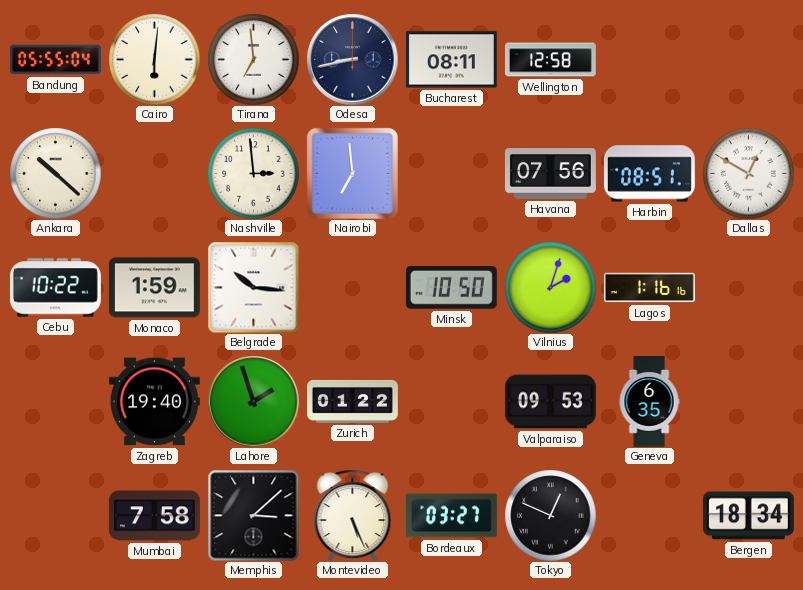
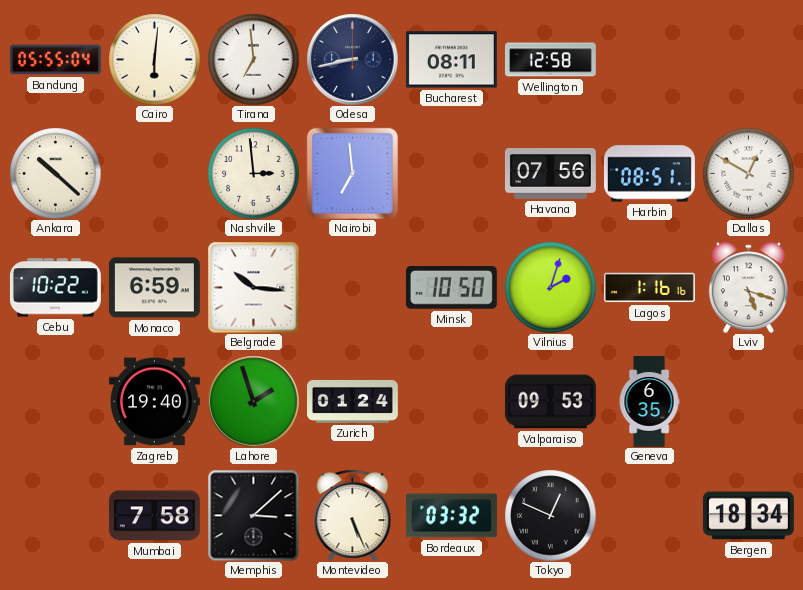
Monaco: 1:59 -> 6:59
Lviv: none -> 5:18
Zurich: 01:22 -> 01:24
Bordeaux: 03:27 -> 03:32
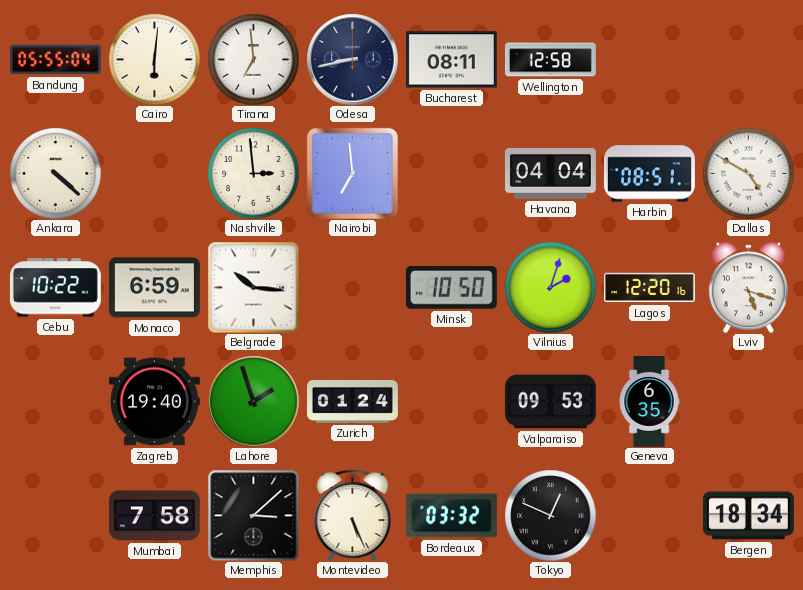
Ankara: 10:22 -> 4:22
Havana: 07:56 -> 04:04
Dallas: 12:50 -> 4:50
Lagos: 1:16 -> 12:20
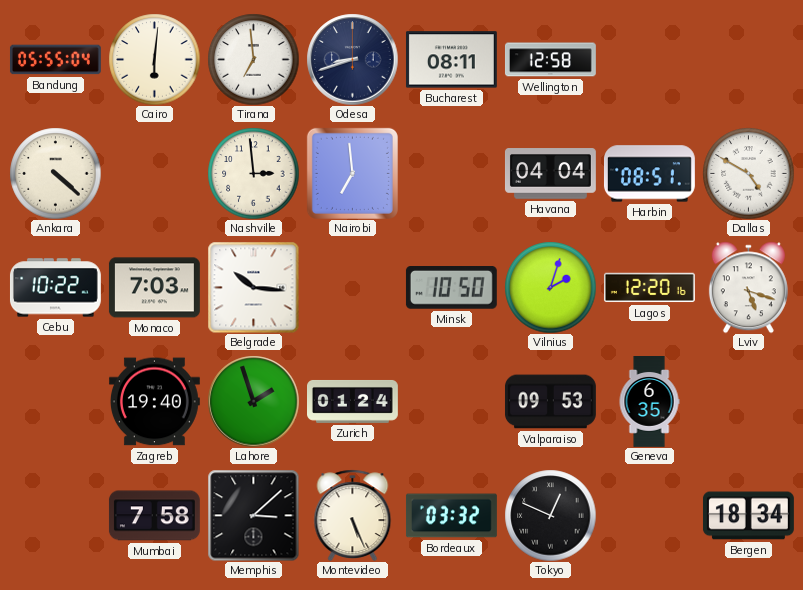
Odesa: 8:43 -> 8:42
Monaco: 6:59 -> 7:03
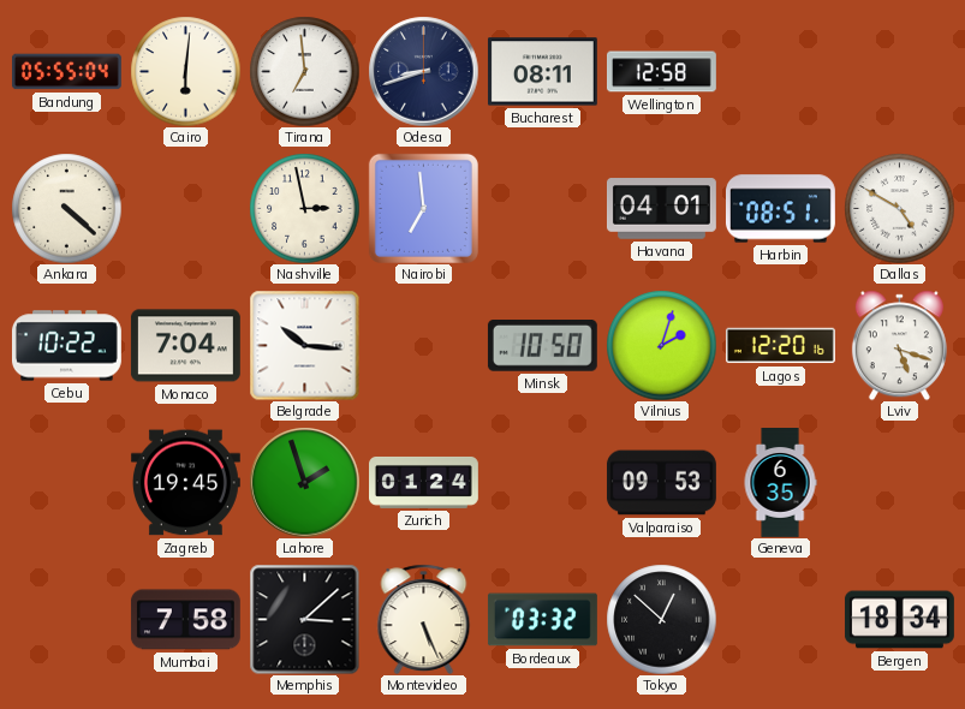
Nashville: 2:59 -> 2:58
Havana: 04:04 -> 04:01
Monaco: 7:03 -> 7:04
Zagreb: 19:40 -> 19:45
Tokyo: 12:49 -> 12:52
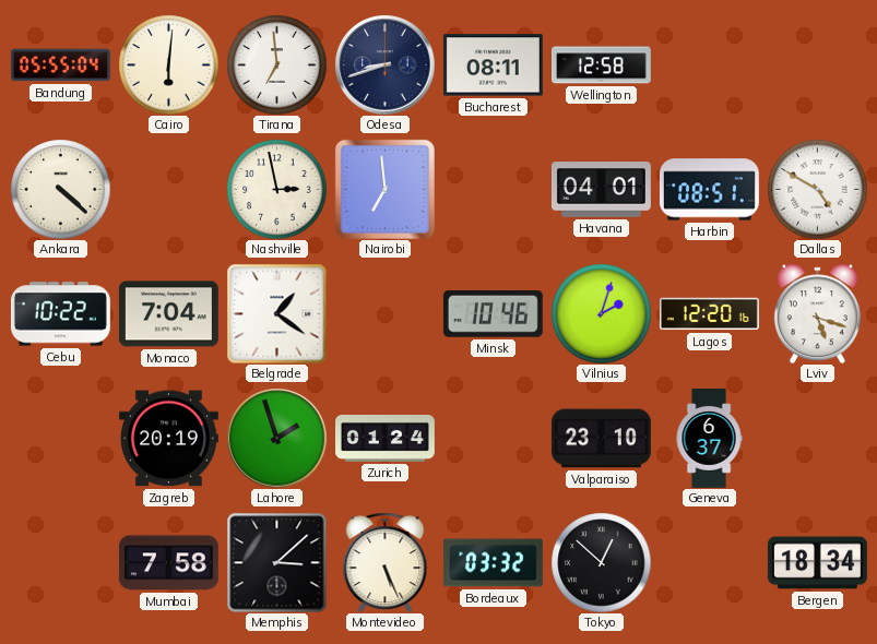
Belgrade: 10:16 -> 1:21
Minsk: 10:50 -> 10:46
Zagreb: 19:45 -> 20:19
Valparaiso: 09:53 -> 23:10
Geneva: 6:35 -> 6:37
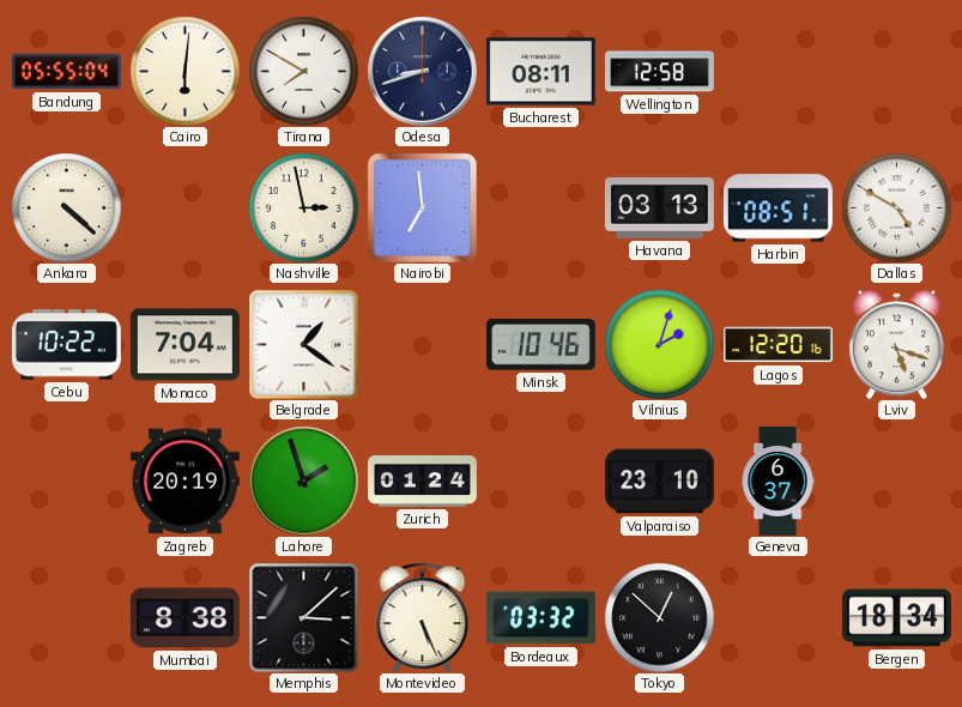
Tirana: 6:59 -> 7:50
Havana: 04:01 -> 03:13
Mumbai: 7:58 -> 8:38
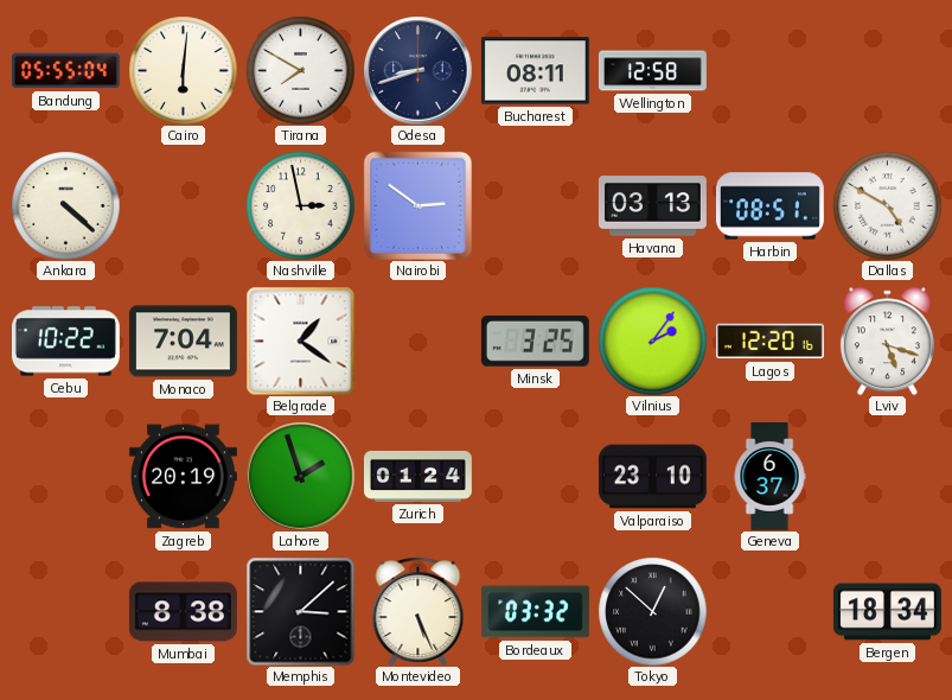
Nairobi: 6:59 -> 2:51
Minsk: 10:46 -> 3:25
Vilnius: 2:03 -> 2:06
